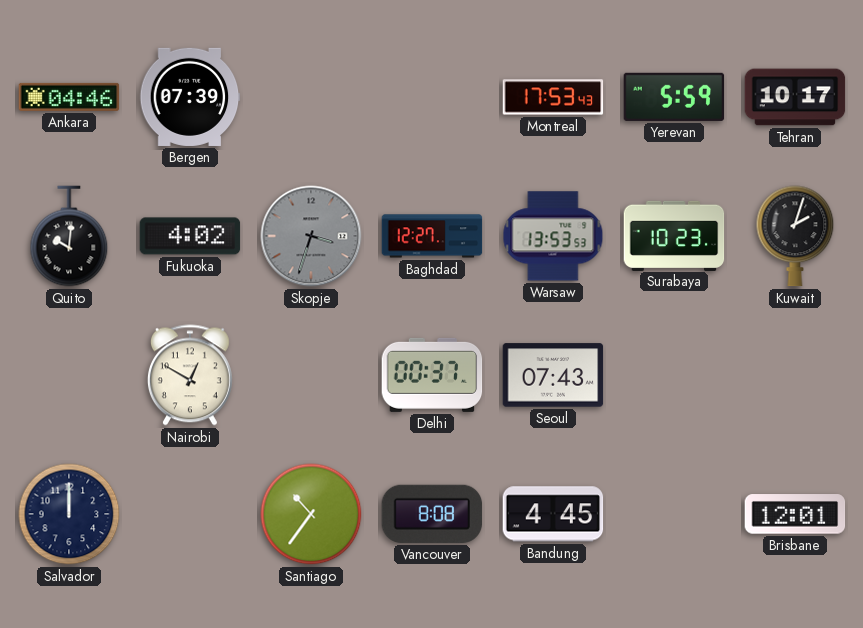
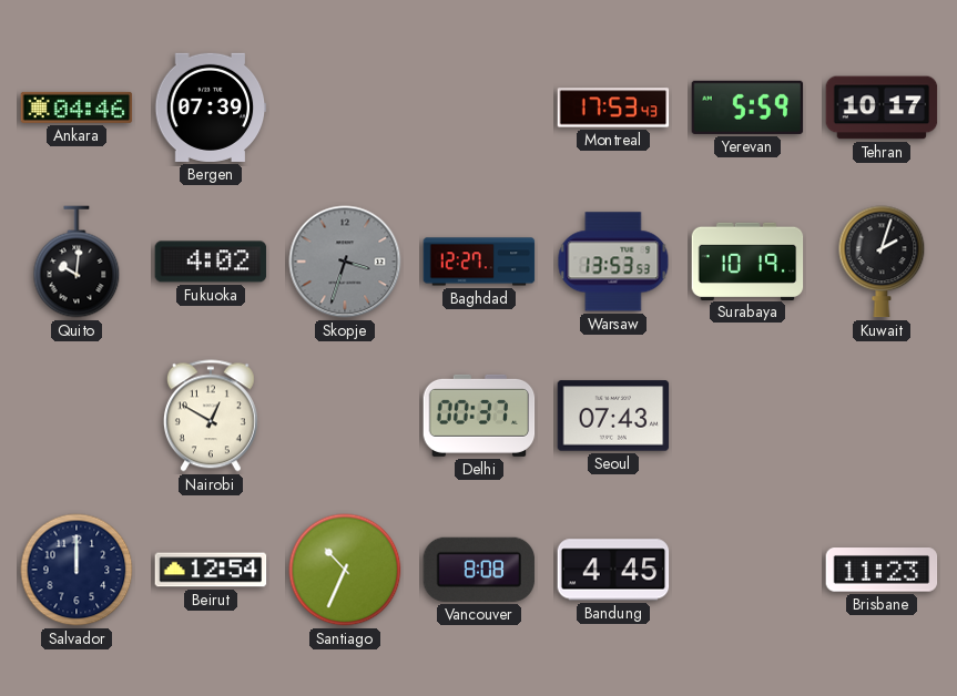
Surabaya: 10:23 -> 10:19
Beirut: none -> 12:54
Santiago: 10:36 -> 10:34
Brisbane: 12:01 -> 11:23
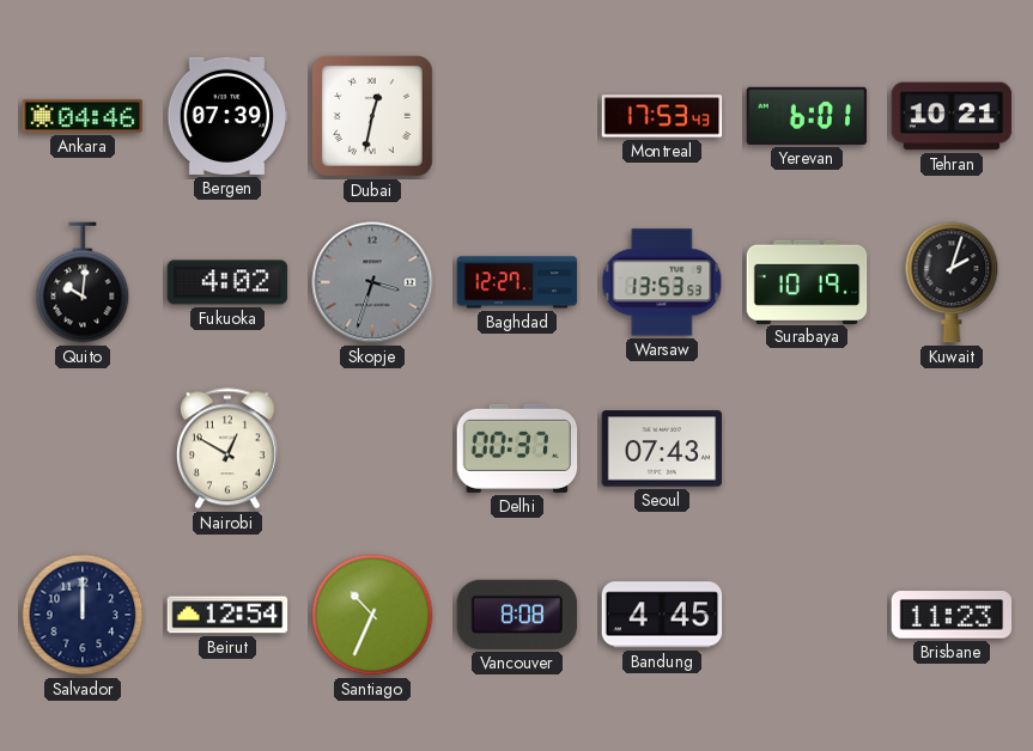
Dubai: none -> 12:32
Yerevan: 5:59 -> 6:01
Tehran: 10:17 -> 10:21
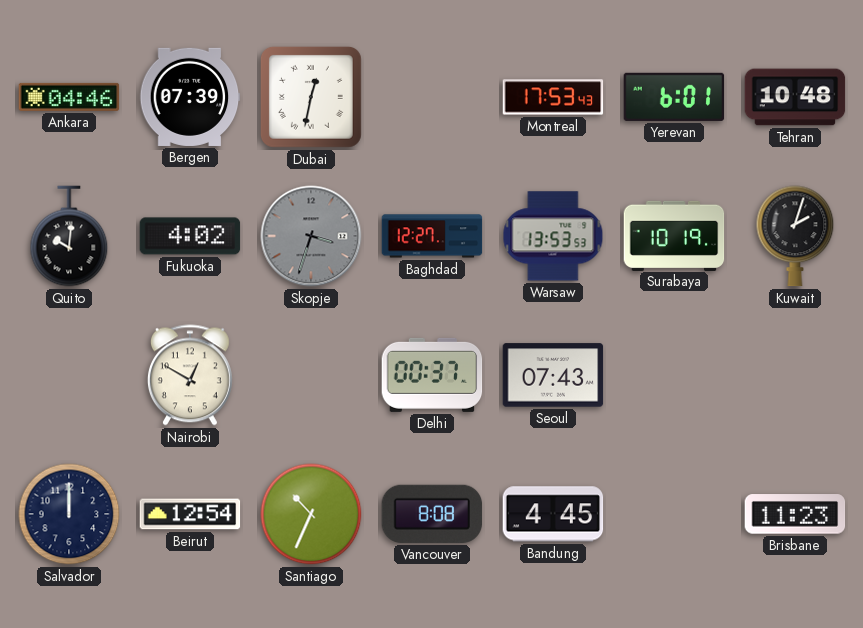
Tehran: 10:21 -> 10:48
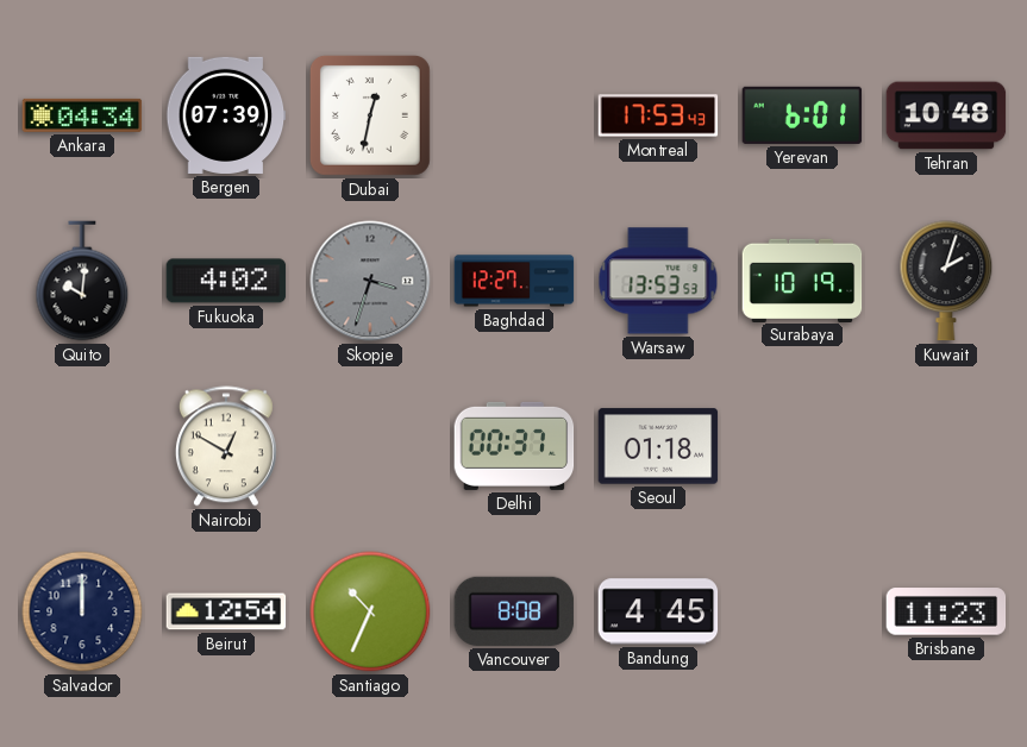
Ankara: 04:46 -> 04:34
Seoul: 07:43 -> 01:18
